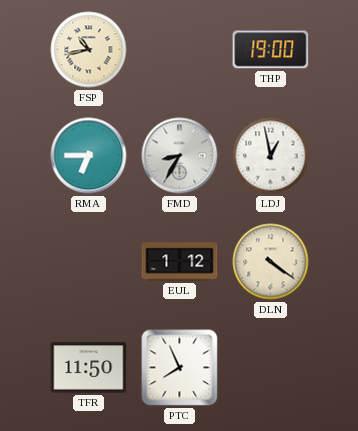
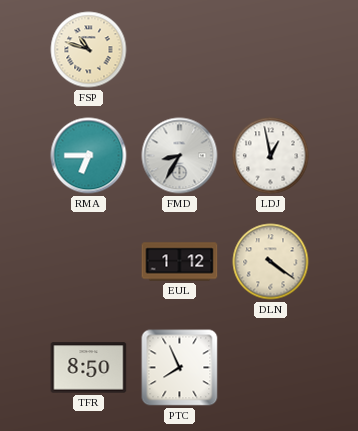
FSP: 10:43 -> 10:48
THP: 19:00 -> none
TFR: 11:50 -> 8:50
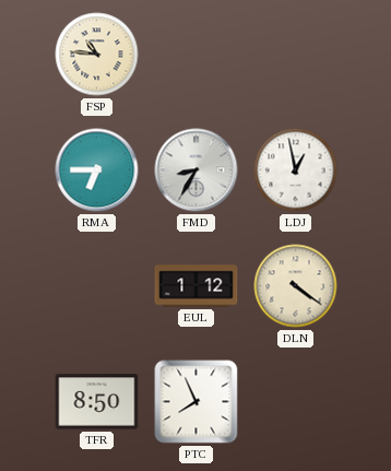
FSP: 10:48 -> 10:46
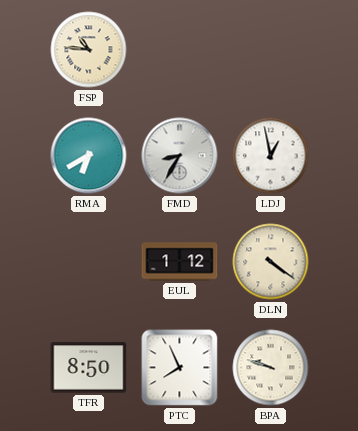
RMA: 6:45 -> 6:40
BPA: none -> 9:48
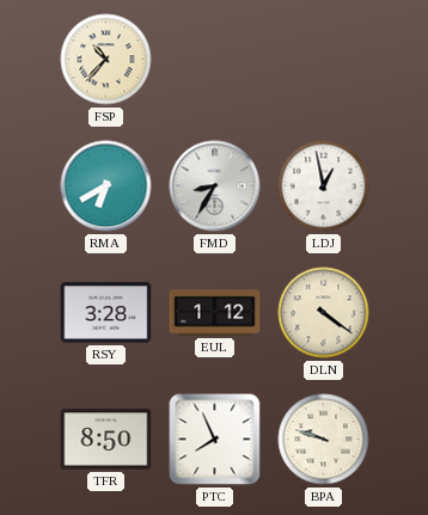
FSP: 10:46 -> 10:37
RSY: none -> 3:28
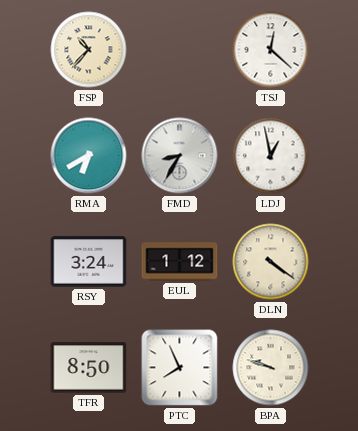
TSJ: none -> 12:22
RSY: 3:28 -> 3:24
